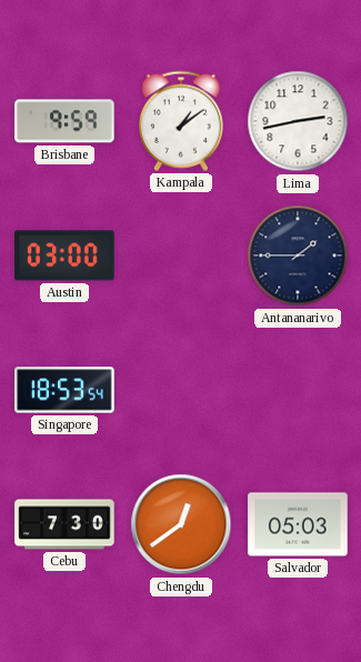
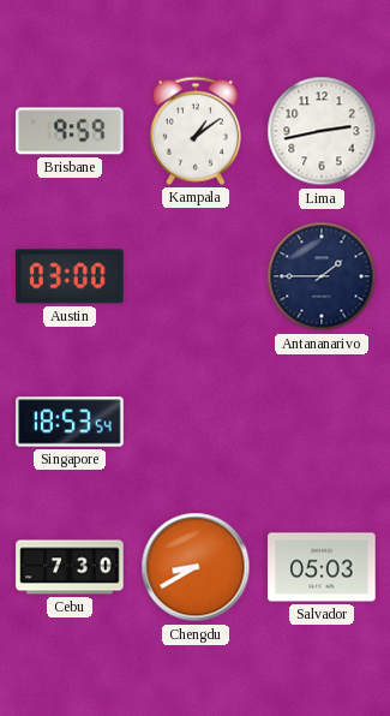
Chengdu: 12:39 -> 8:40
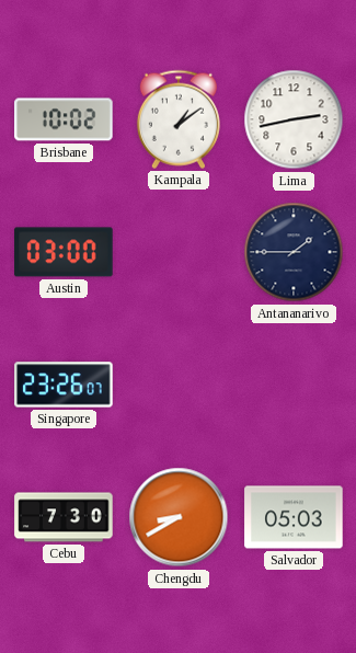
Brisbane: 9:59 -> 10:02
Singapore: 18:53 -> 23:26
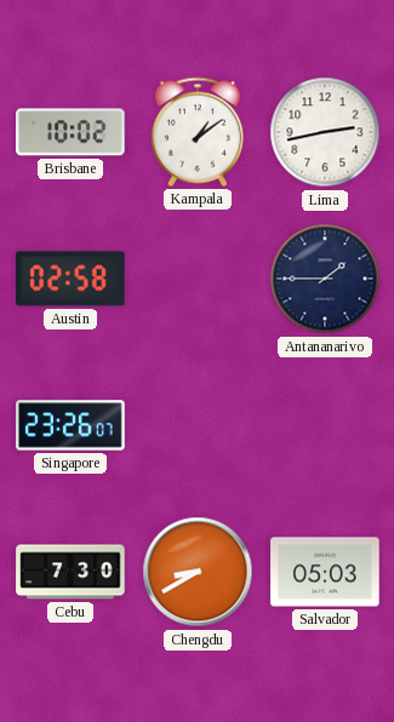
Austin: 03:00 -> 02:58
